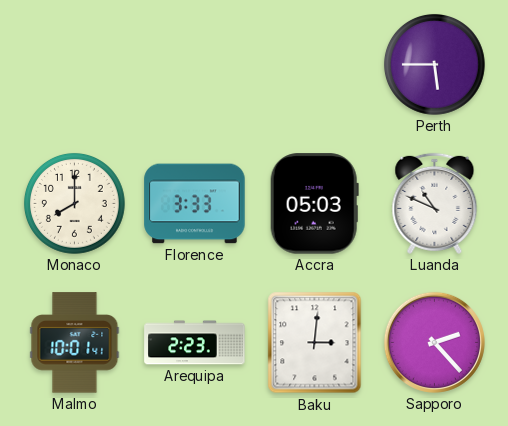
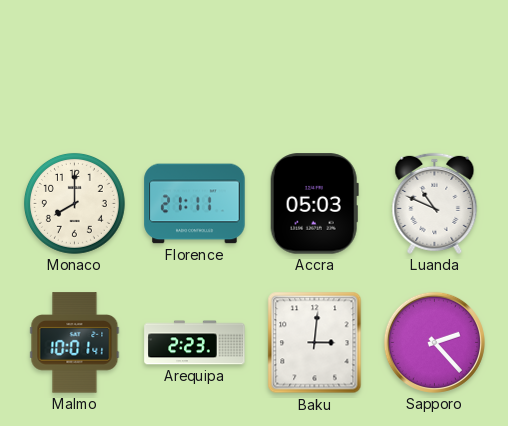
Perth: 5:45 -> none
Florence: 3:33 -> 21:11
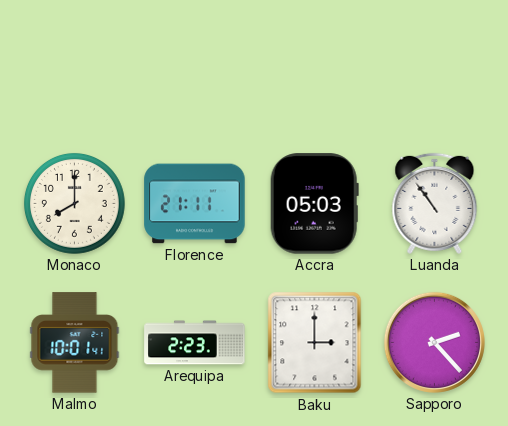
Luanda: 10:49 -> 10:54
Baku: 3:01 -> 3:00
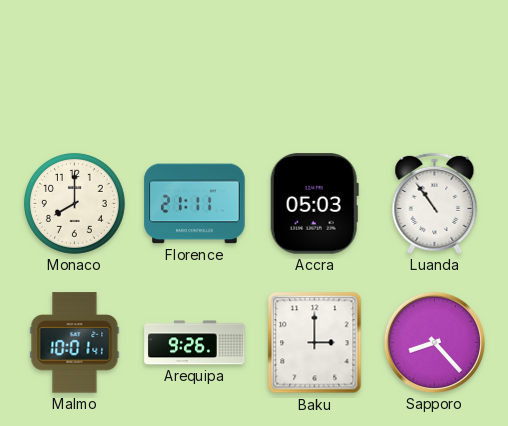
Arequipa: 2:23 -> 9:26
Sapporo: 2:23 -> 8:23
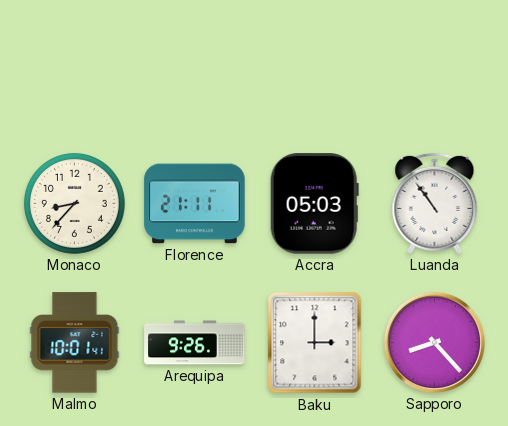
Monaco: 8:00 -> 8:37
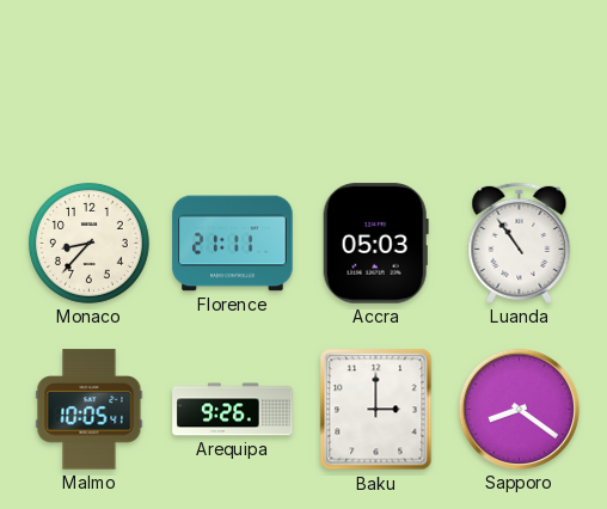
Malmo: 10:01 -> 10:05
Sapporo: 8:23 -> 8:21
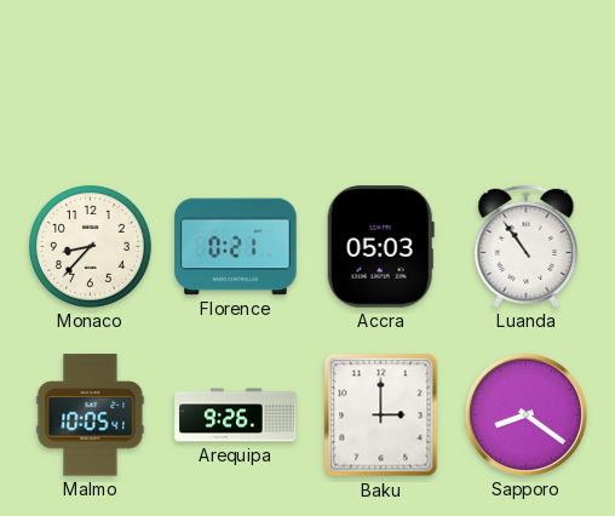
Florence: 21:11 -> 0:21
